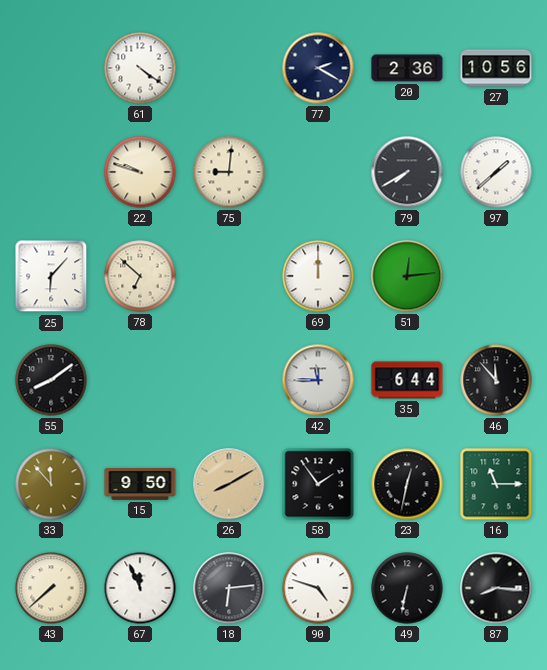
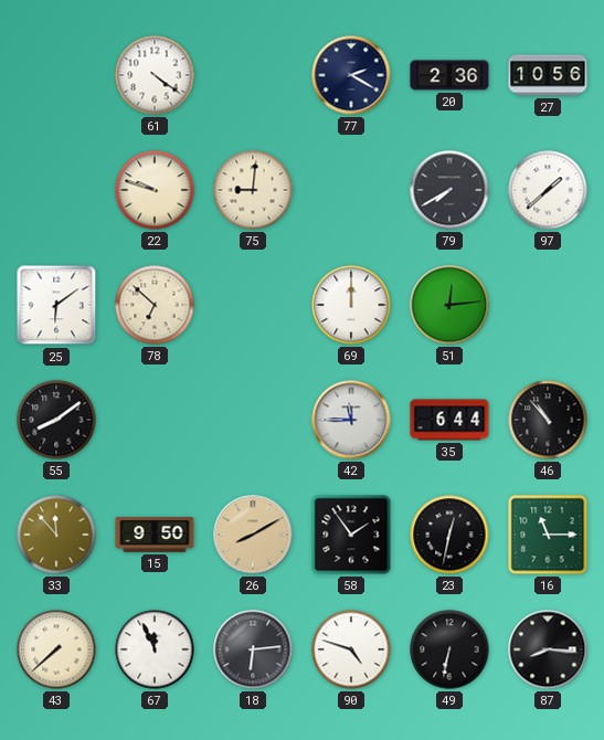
25: 6:07 -> 6:09
46: 11:53 -> 10:53
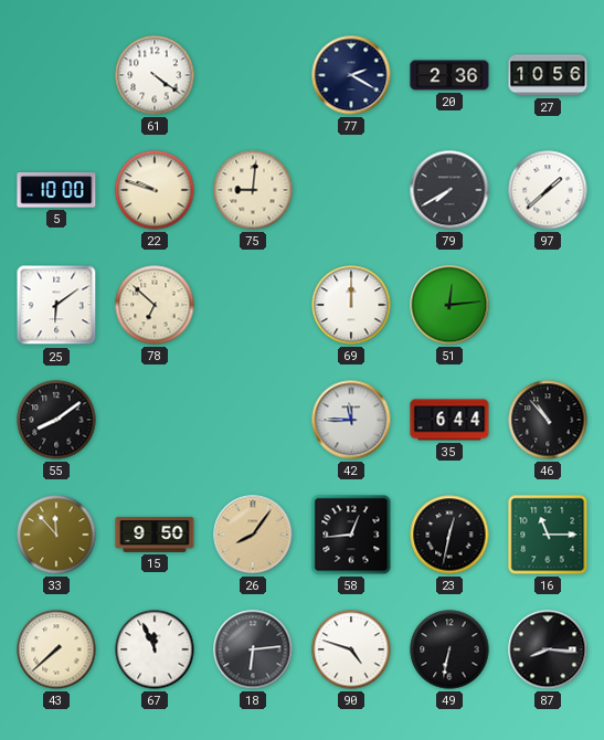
5: none -> 10:00
26: 8:10 -> 8:06
58: 1:54 -> 12:44
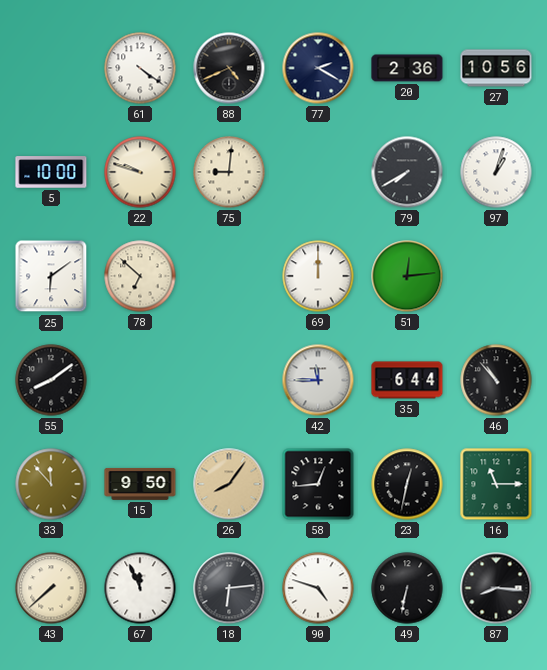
88: none -> 4:41
97: 1:38 -> 1:03
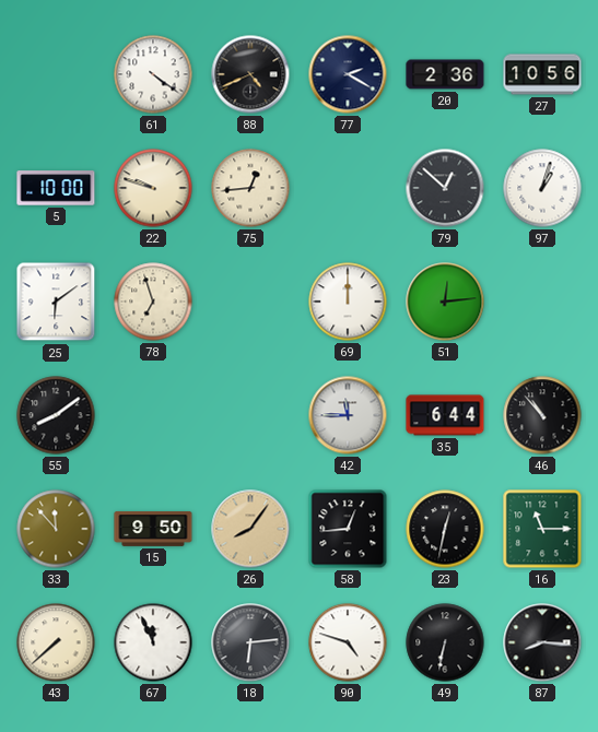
75: 9:01 -> 12:44
79: 7:40 -> 12:52
78: 6:52 -> 6:57
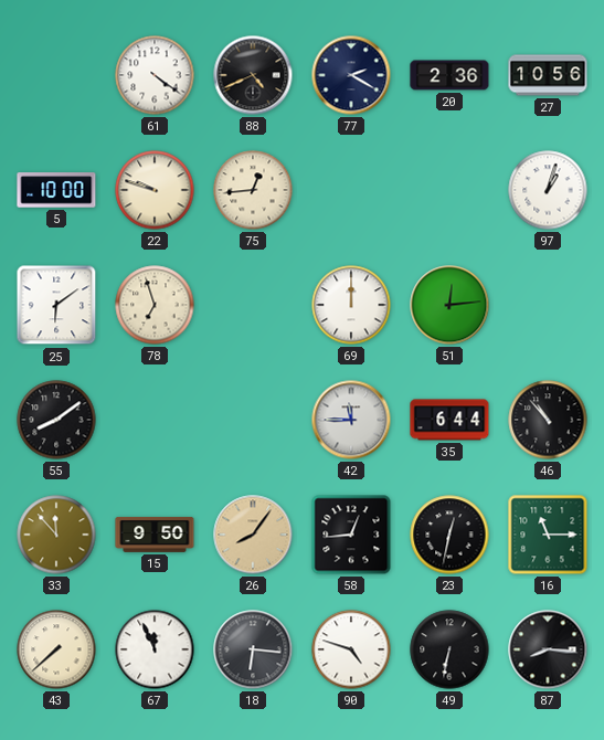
79: 12:52 -> none
18: 6:14 -> 6:16
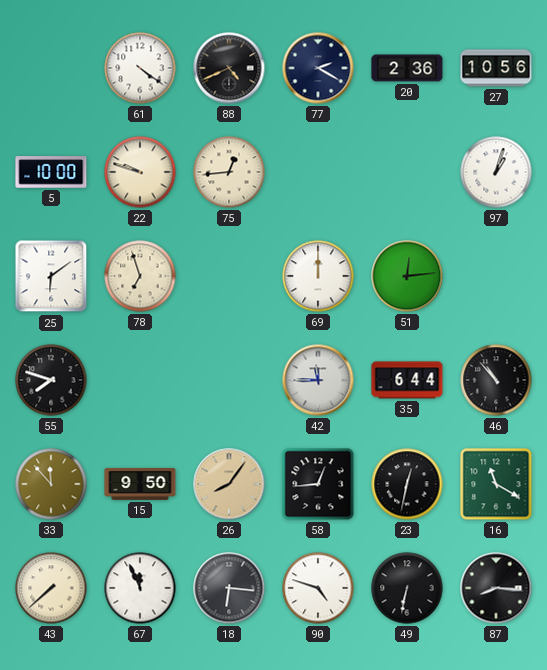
55: 8:09 -> 7:48
16: 11:15 -> 11:20
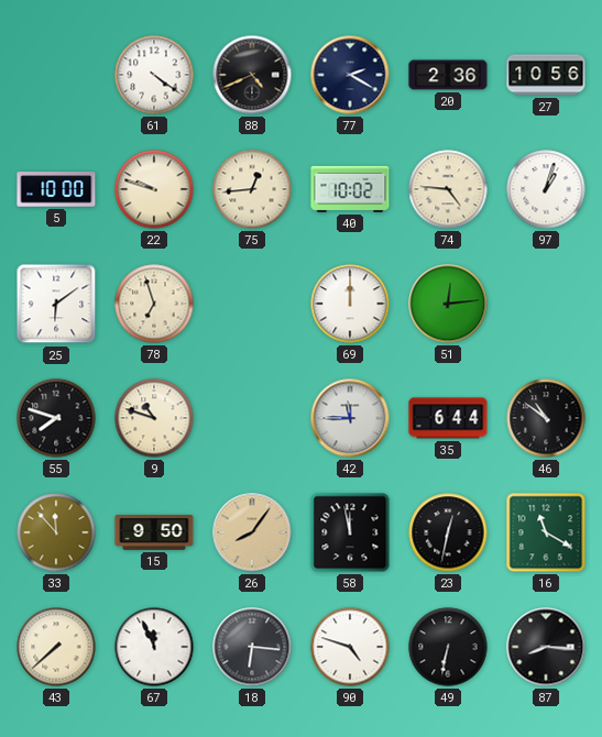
40: none -> 10:02
74: none -> 4:46
9: none -> 10:48
46: 10:53 -> 10:51
58: 12:44 -> 11:58
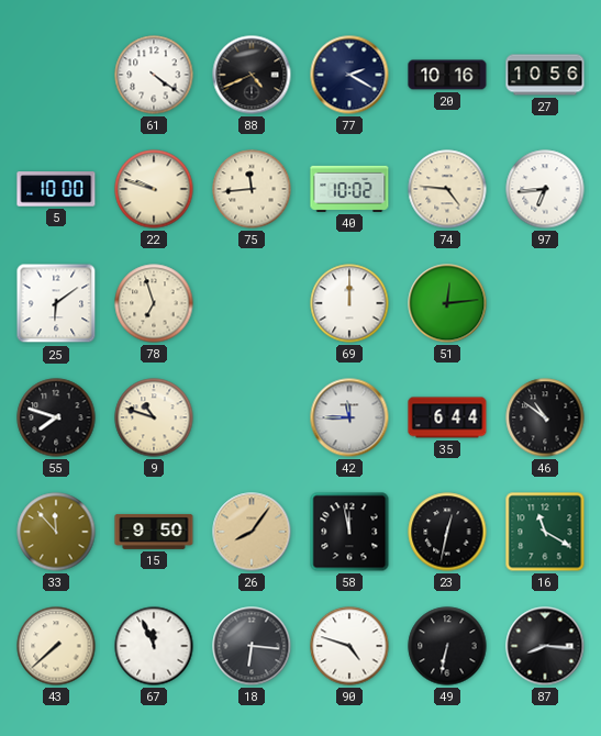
20: 2:36 -> 10:16
75: 12:44 -> 11:44
97: 1:03 -> 6:44
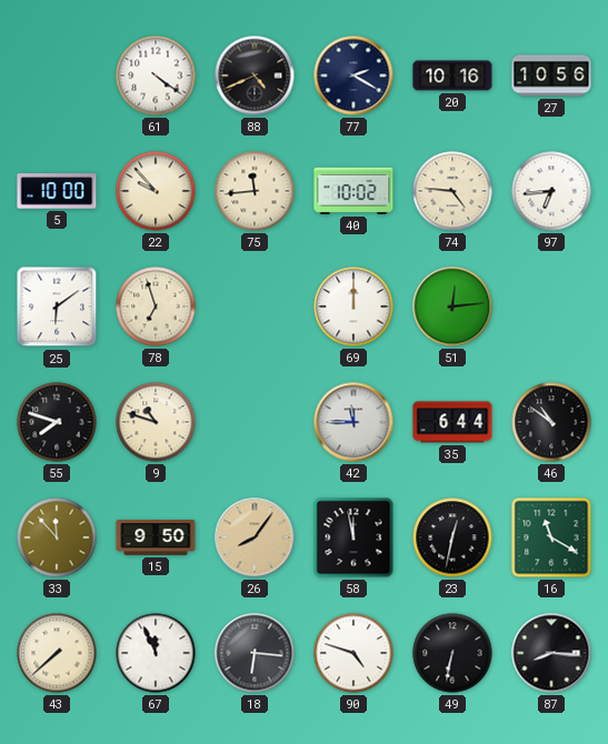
22: 9:48 -> 9:53
